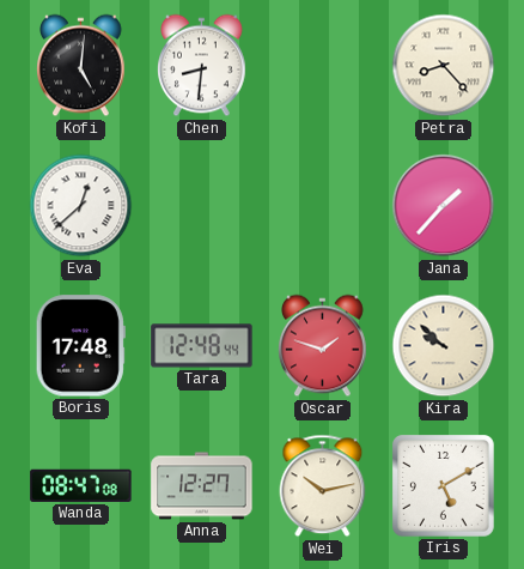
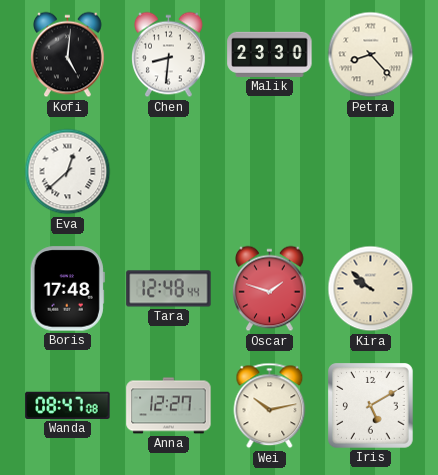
Malik: none -> 23:30
Jana: 1:37 -> none
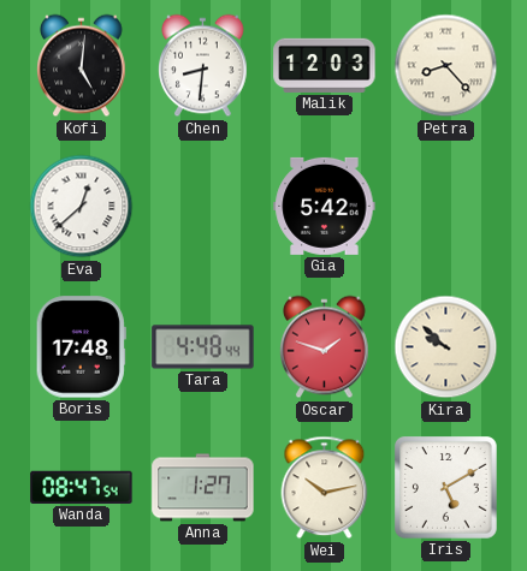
Malik: 23:30 -> 12:03
Gia: none -> 5:42
Tara: 12:48 -> 4:48
Wanda: 08:47:08 -> 08:47:54
Anna: 12:27 -> 1:27
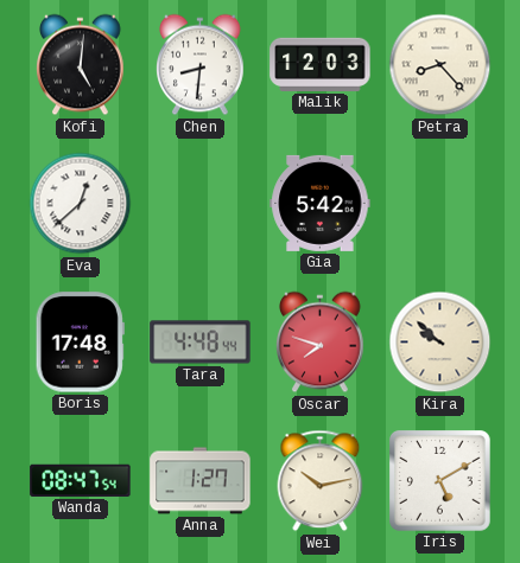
Oscar: 1:48 -> 7:48
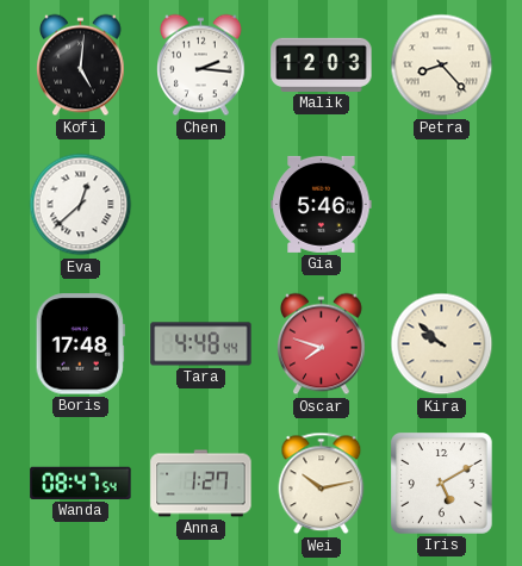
Chen: 8:31 -> 2:16
Gia: 5:42 -> 5:46
